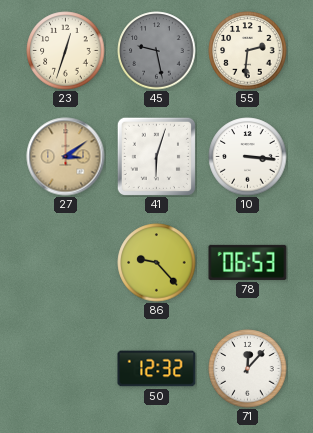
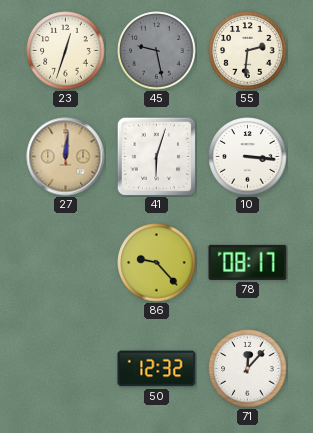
27: 3:09 -> 12:01
78: 06:53 -> 08:17
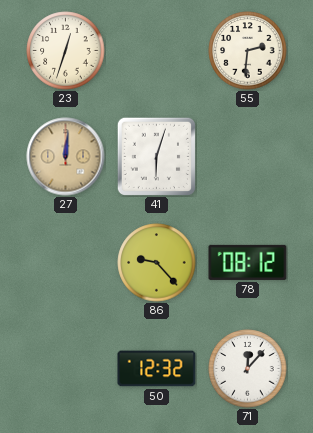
45: 9:28 -> none
10: 3:16 -> none
78: 08:17 -> 08:12
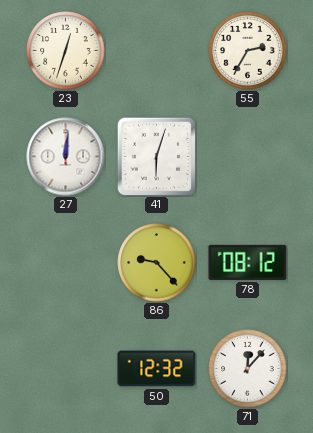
55: 2:31 -> 2:35
27 dial: champagne -> white
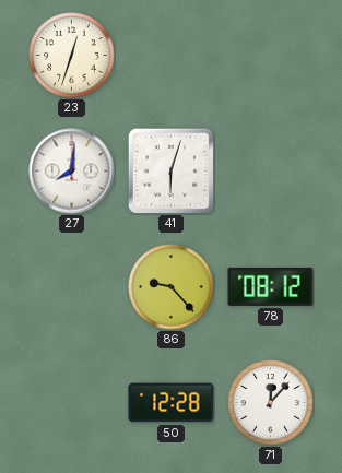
55: 2:35 -> none
27: 12:01 -> 8:01
50: 12:32 -> 12:28
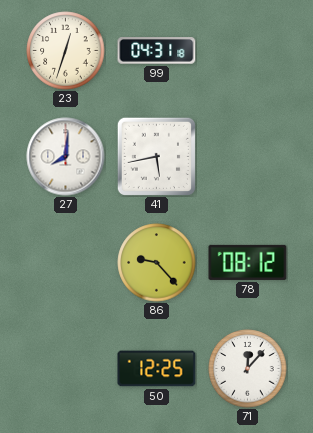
99: none -> 04:31
41: 6:03 -> 5:43
50: 12:28 -> 12:25
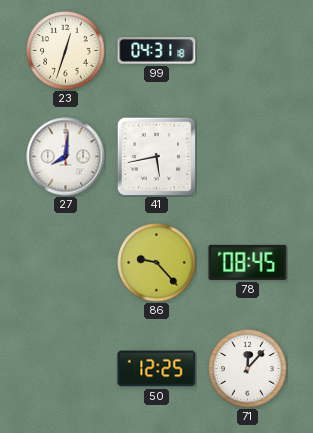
78: 08:12 -> 08:45
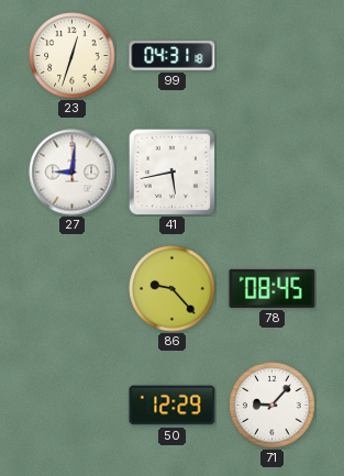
27: 8:01 -> 9:01
50: 12:25 -> 12:29
71: 12:07 -> 9:07
